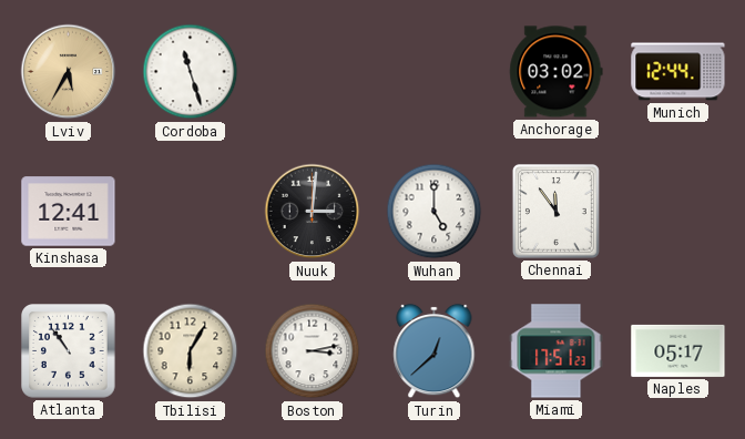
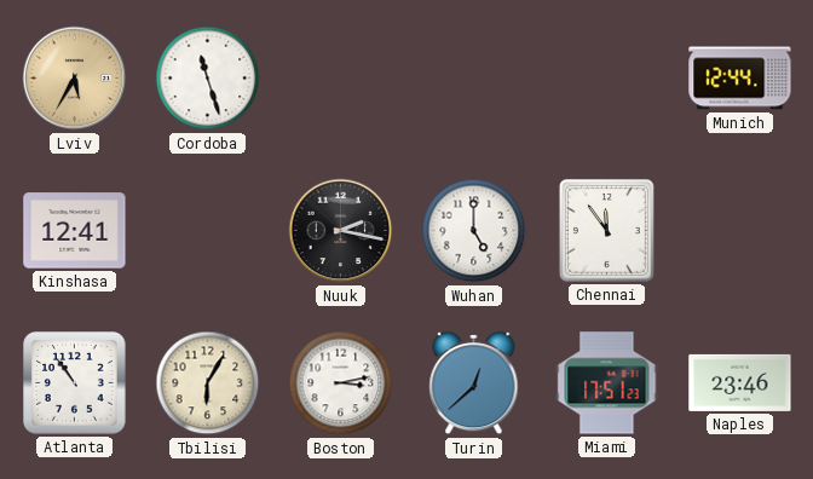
Anchorage: 03:02 -> none
Nuuk: 3:01 -> 2:17
Naples: 05:17 -> 23:46
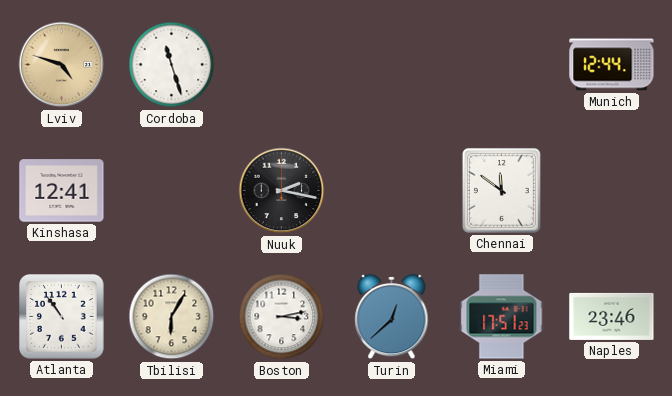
Lviv: 5:35 -> 4:48
Wuhan: 5:00 -> none
Chennai: 11:54 -> 11:51
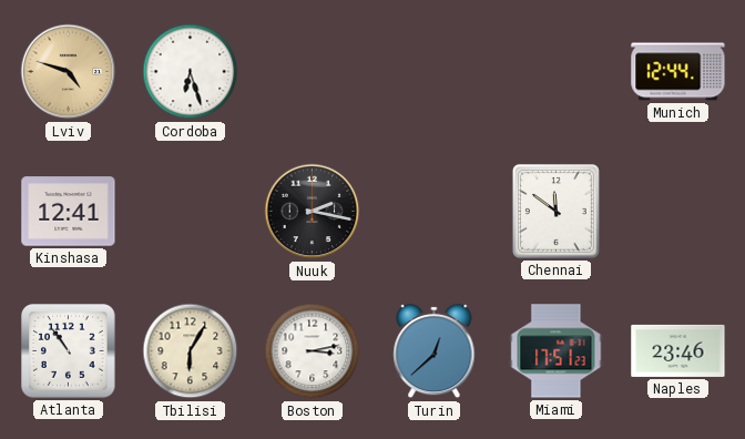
Cordoba: 11:27 -> 6:27
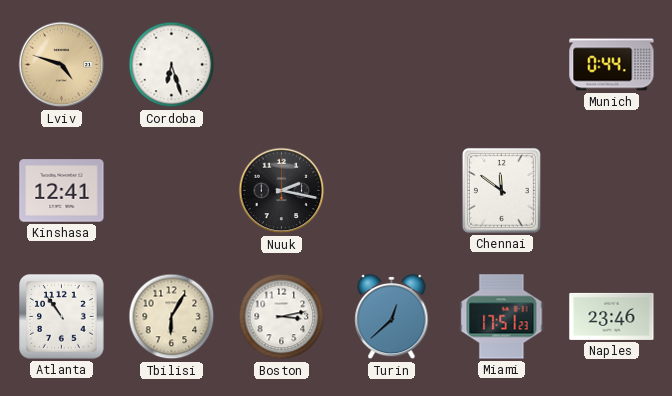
Munich: 12:44 -> 0:44
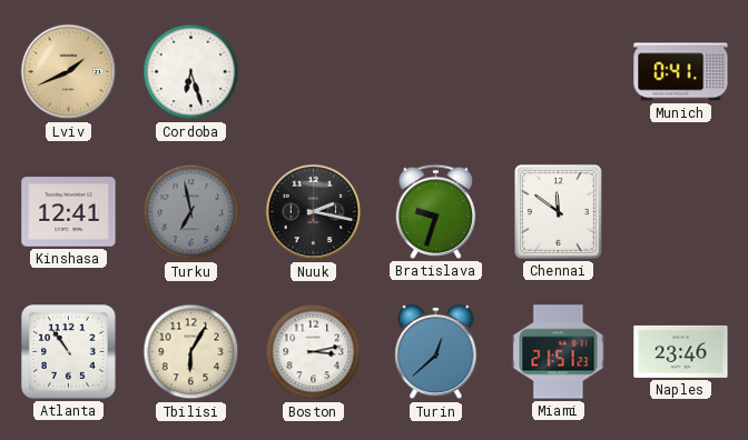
Lviv: 4:48 -> 1:41
Munich: 0:44 -> 0:41
Turku: none -> 6:58
Bratislava: none -> 9:33
Miami: 17:51 -> 21:51
